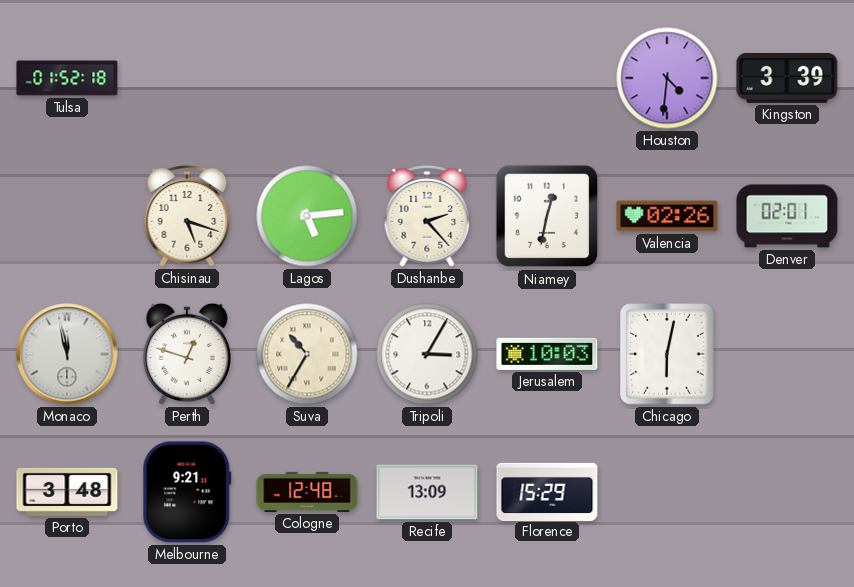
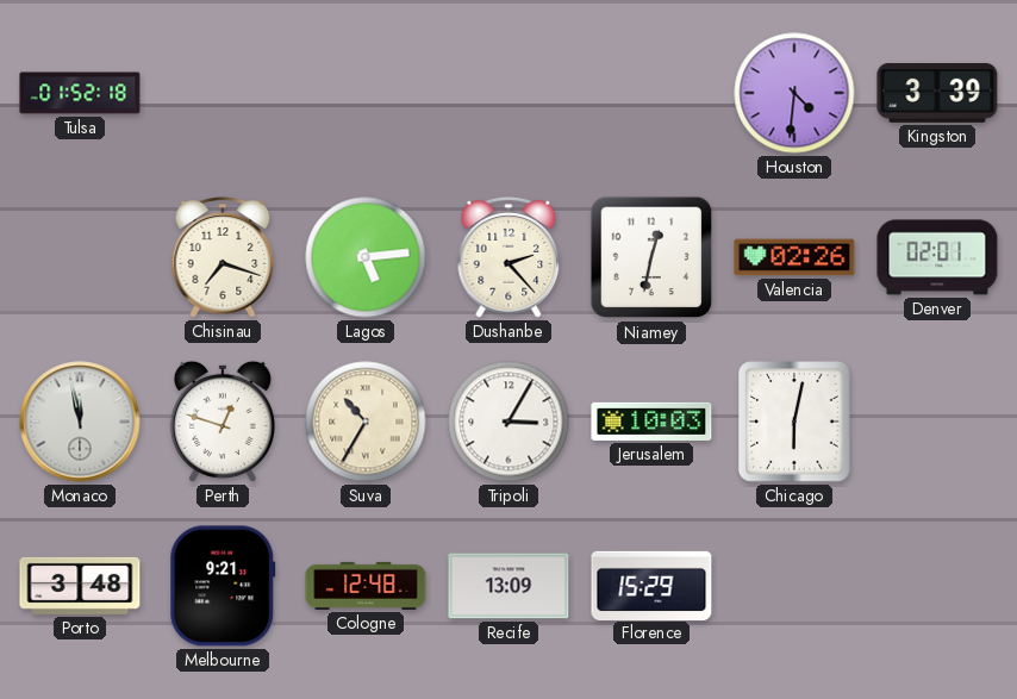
Chisinau: 5:18 -> 7:18
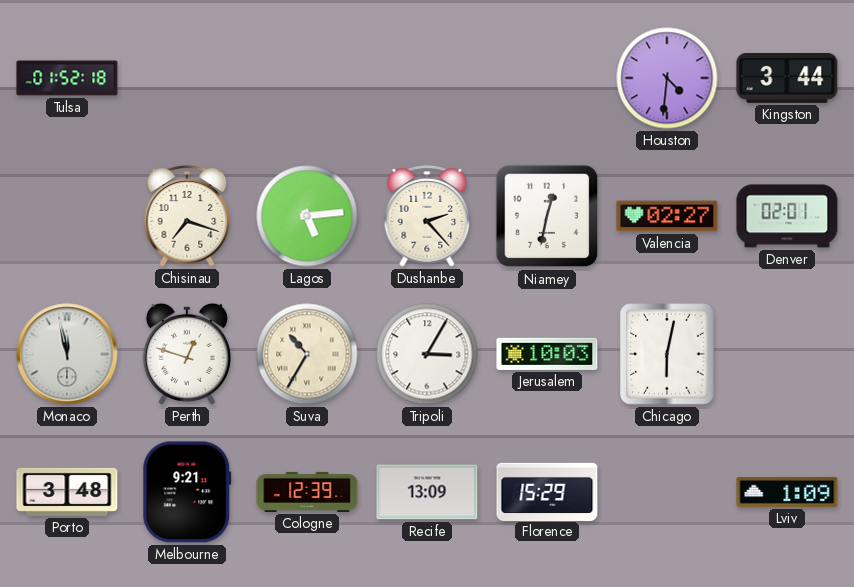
Kingston: 3:39 -> 3:44
Valencia: 02:26 -> 02:27
Cologne: 12:48 -> 12:39
Lviv: none -> 1:09
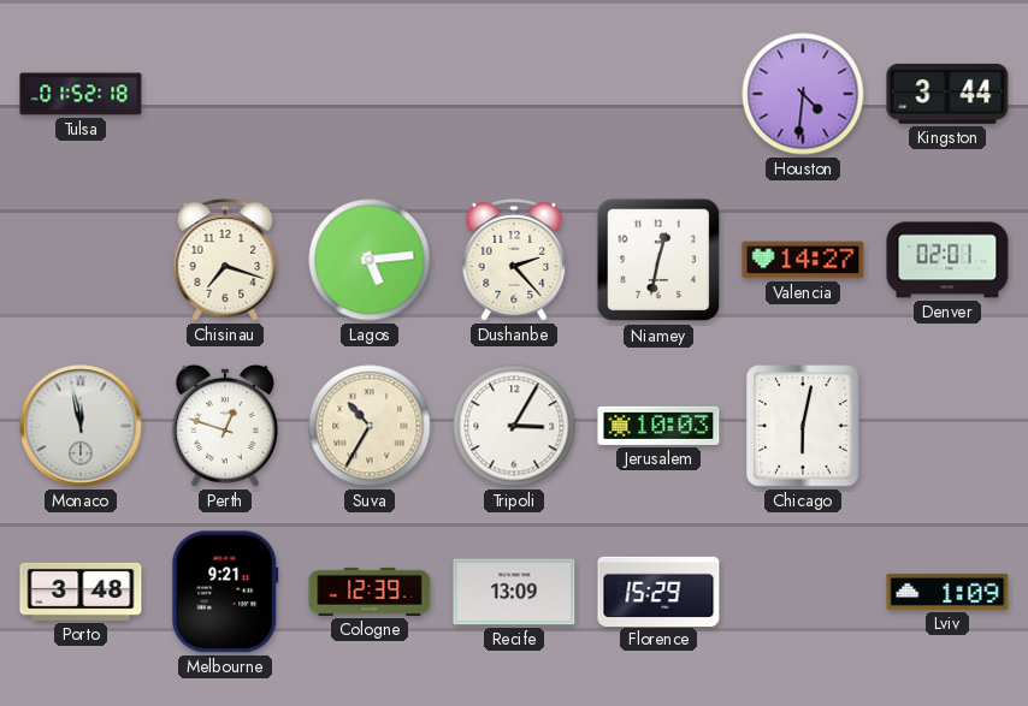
Valencia: 02:27 -> 14:27
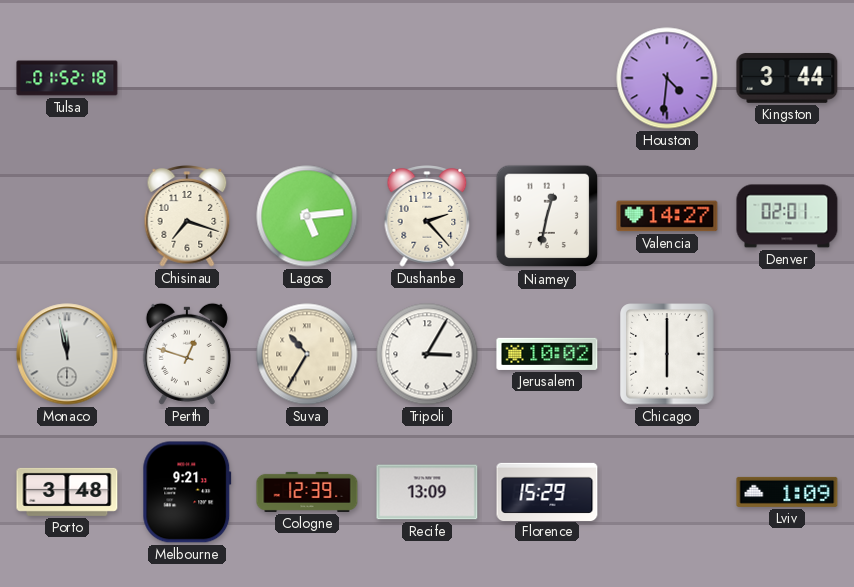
Jerusalem: 10:03 -> 10:02
Chicago: 6:02 -> 6:00
